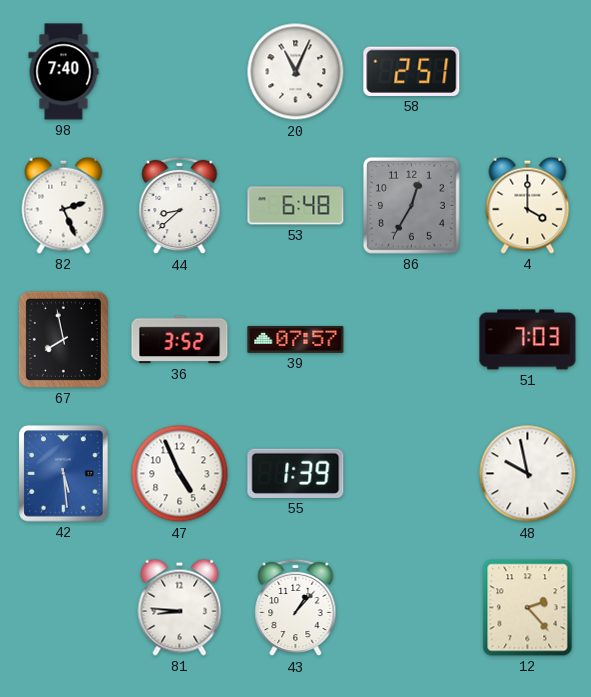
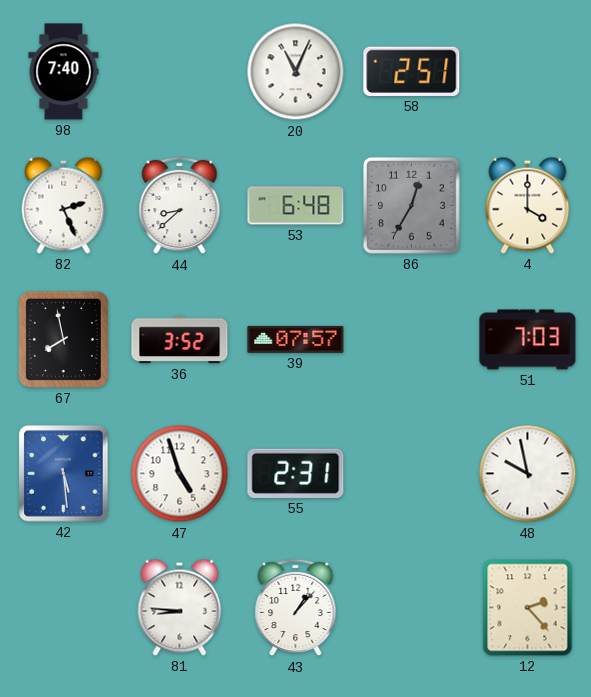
47: 4:56 -> 4:57
55: 1:39 -> 2:31
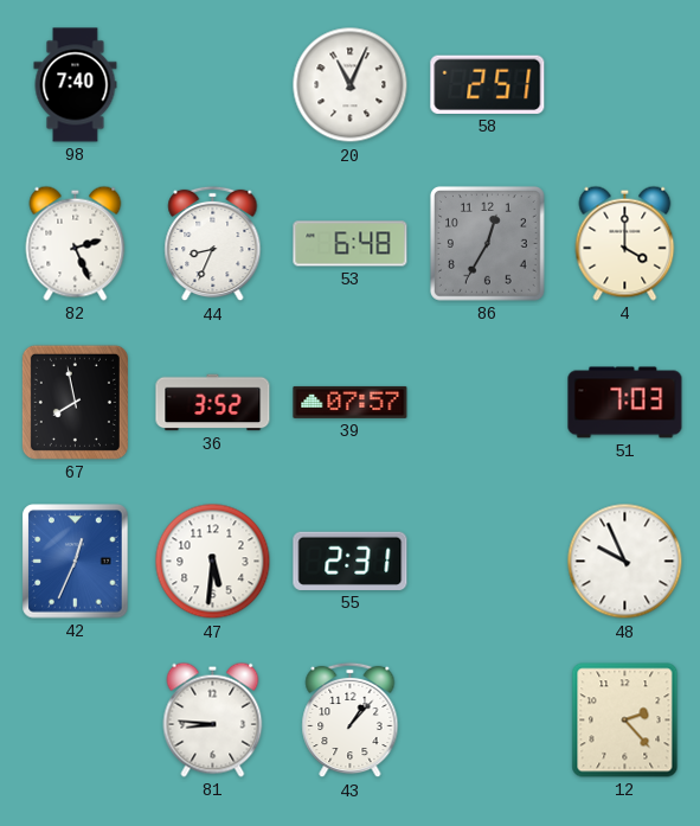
44: 8:38 -> 8:34
42: 5:29 -> 12:34
47: 4:57 -> 5:31
48: 9:58 -> 9:56
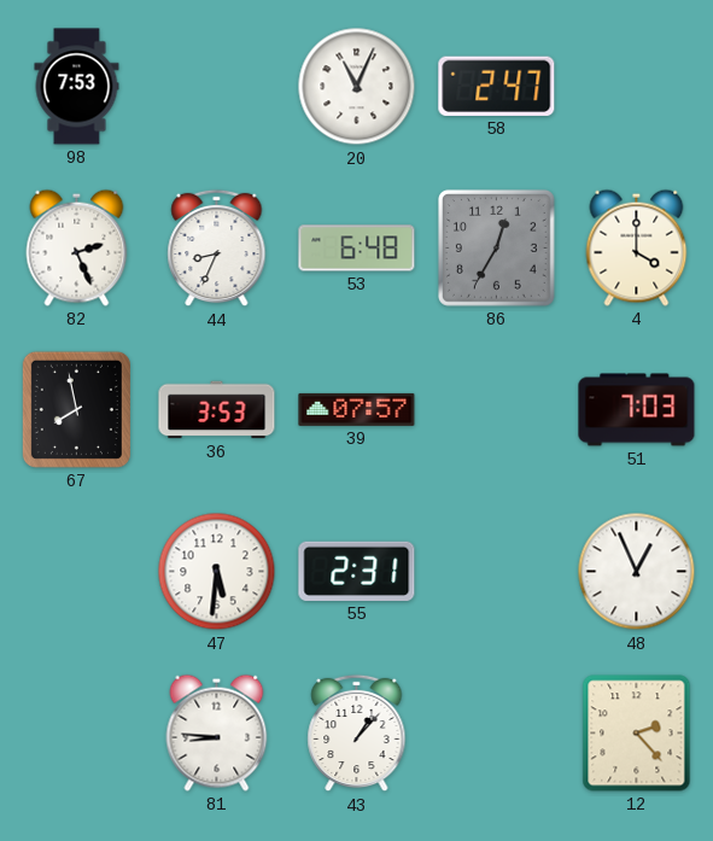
98: 7:40 -> 7:53
58: 2:51 -> 2:47
36: 3:52 -> 3:53
42: 12:34 -> none
48: 9:56 -> 12:56
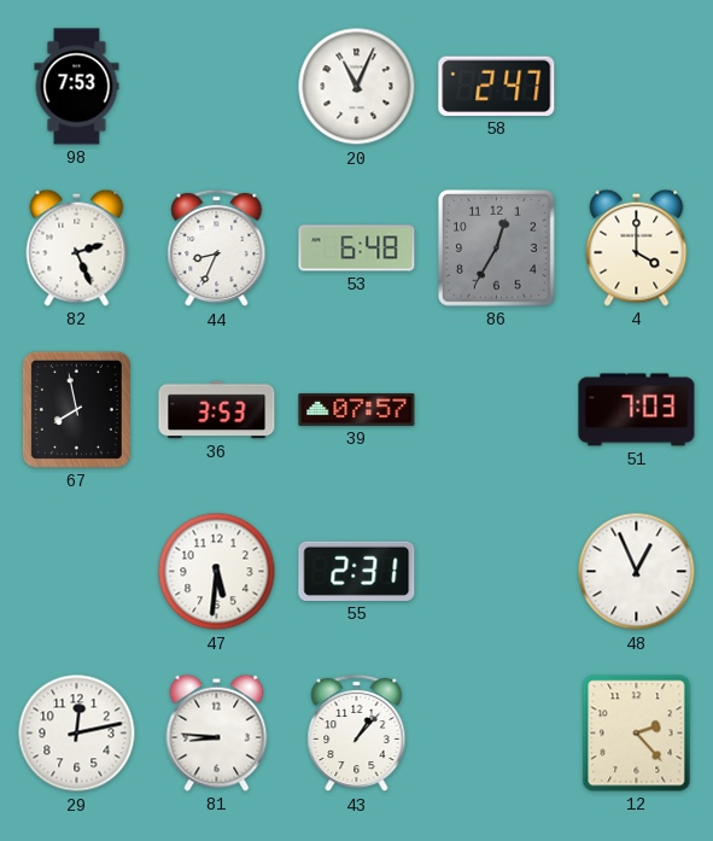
29: none -> 12:13
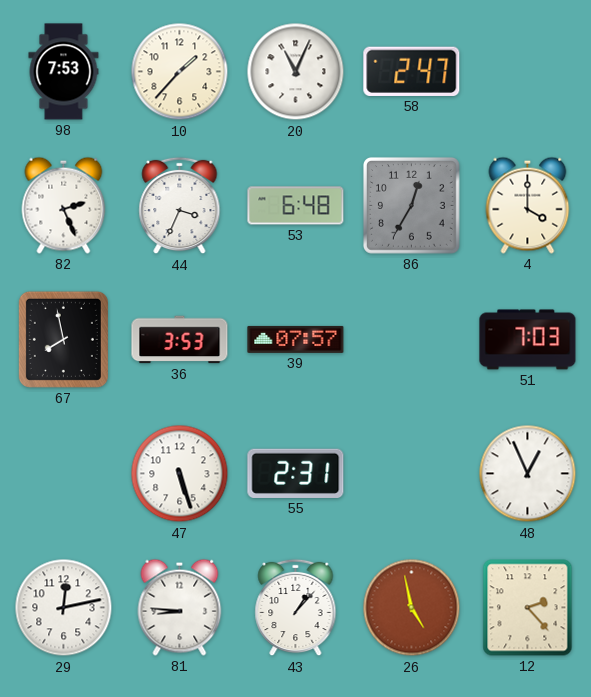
10: none -> 1:37
44: 8:34 -> 3:34
47: 5:31 -> 5:27
26: none -> 4:58
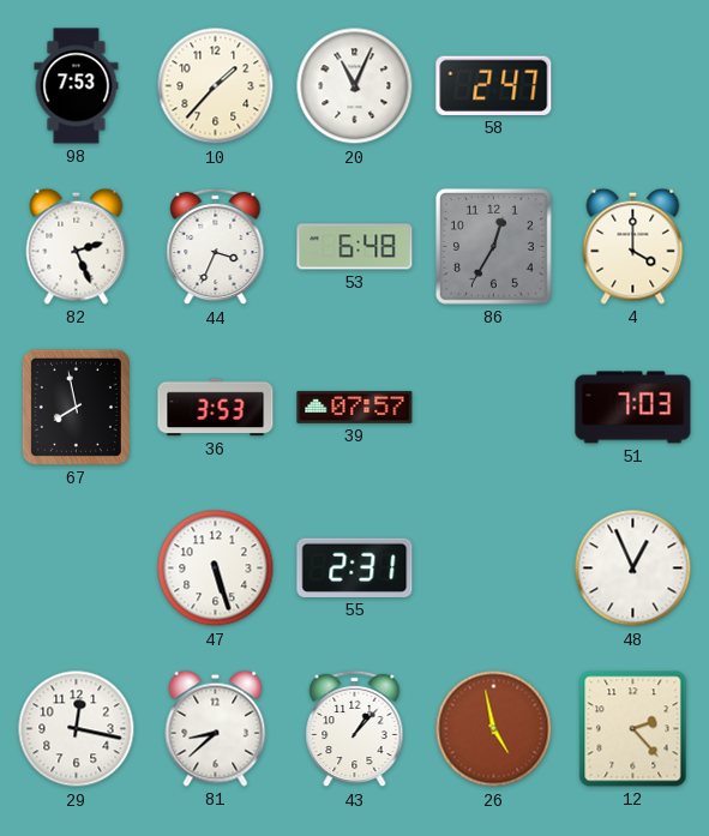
29: 12:13 -> 12:17
81: 8:46 -> 8:38
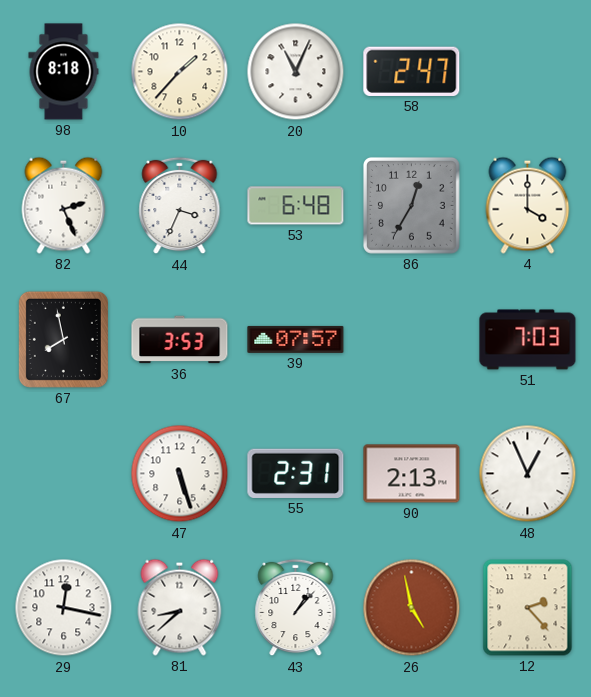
98: 7:53 -> 8:18
90: none -> 2:13
